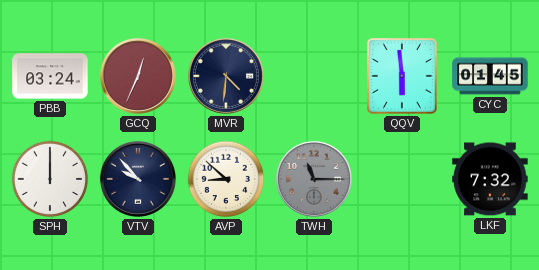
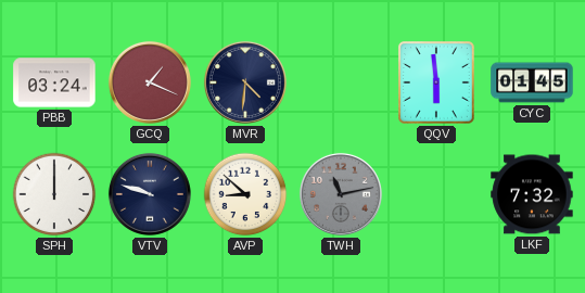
GCQ: 12:34 -> 1:19
VTV: 9:53 -> 9:48
TWH: 11:15 -> 11:13
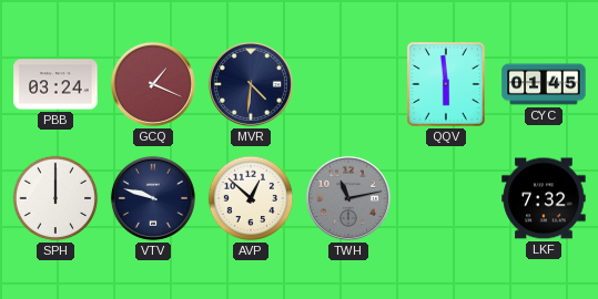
AVP: 8:52 -> 12:52
